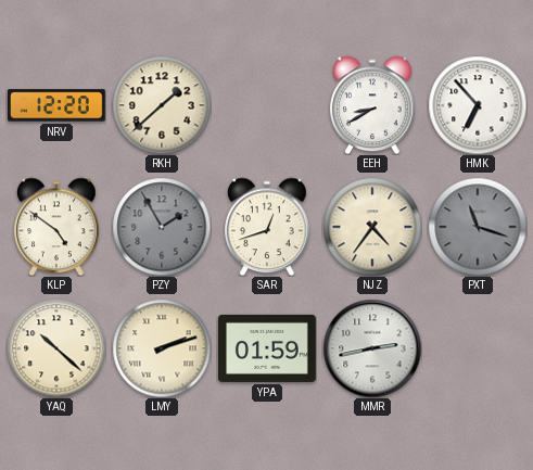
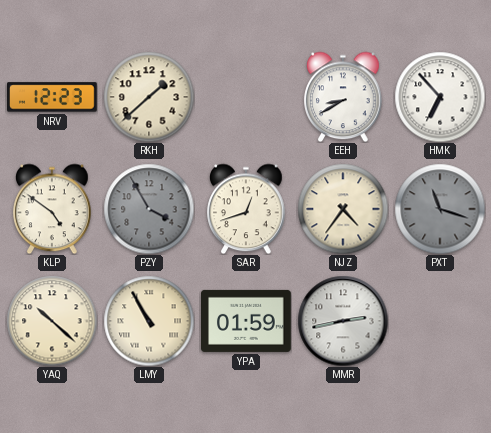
NRV: 12:20 -> 12:23
PZY: 1:55 -> 3:55
LMY: 2:12 -> 10:55
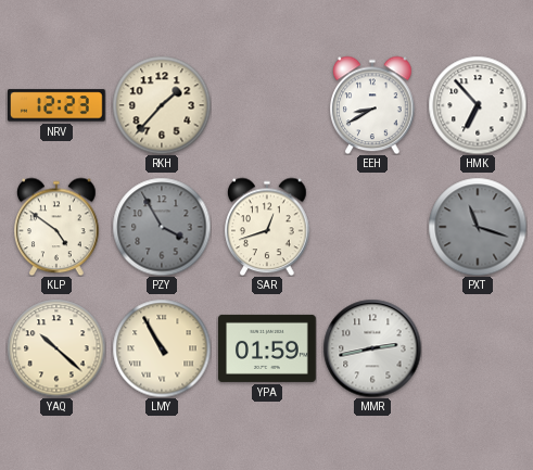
RKH: 1:38 -> 1:37
NJZ: 4:36 -> none
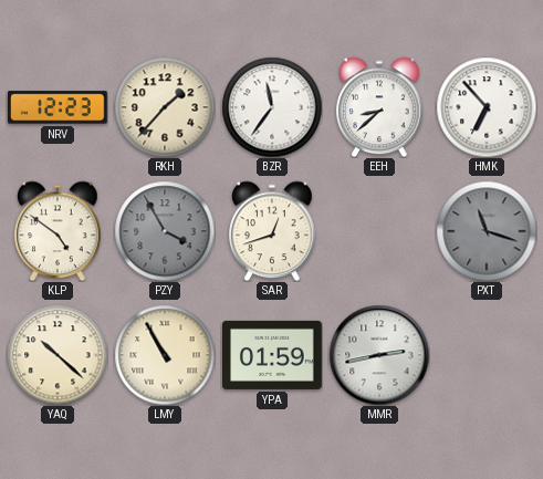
BZR: none -> 11:36
EEH: 8:40 -> 8:38
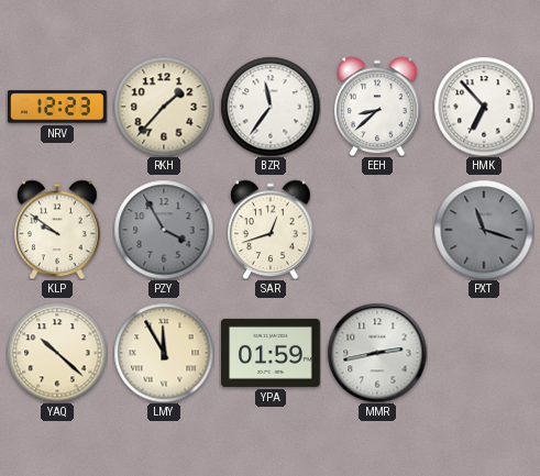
KLP: 4:51 -> 9:51
LMY: 10:55 -> 11:55
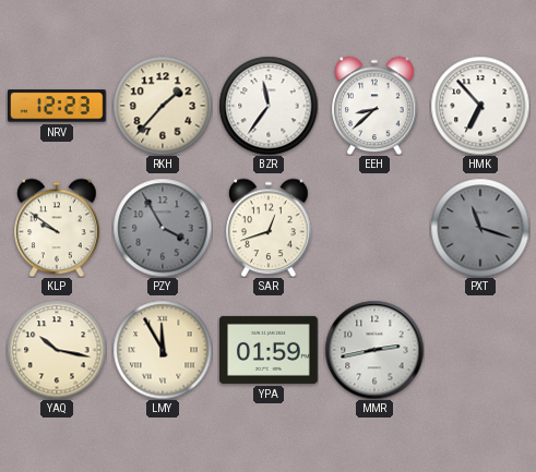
YAQ: 10:22 -> 10:17
